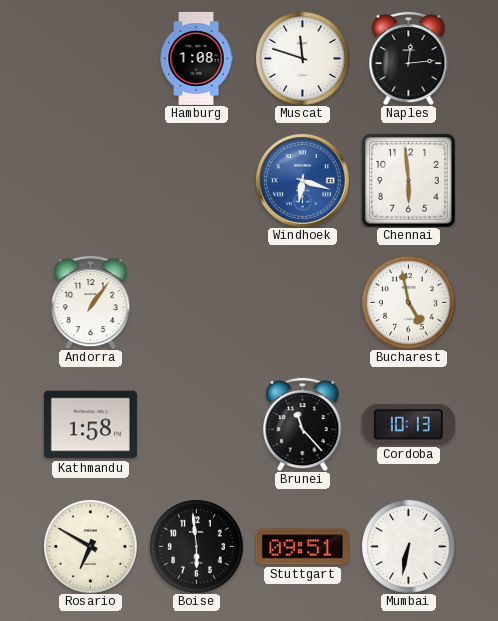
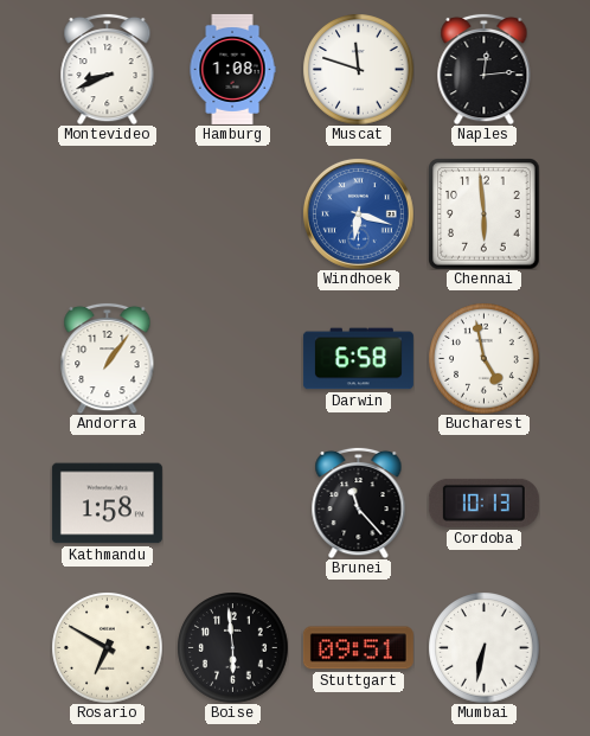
Montevideo: none -> 8:41
Darwin: none -> 6:58
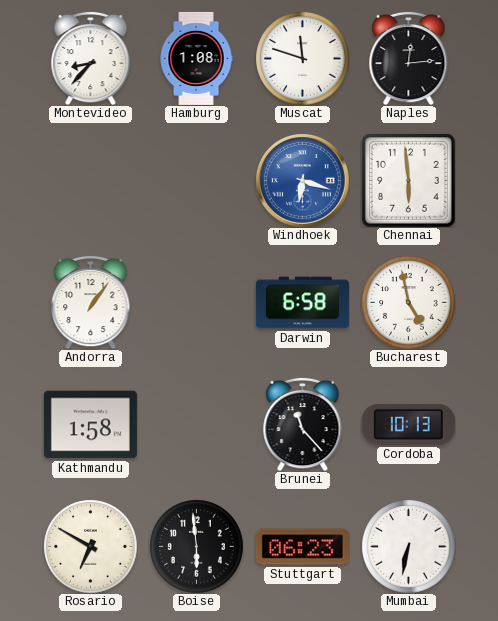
Montevideo: 8:41 -> 8:37
Stuttgart: 09:51 -> 06:23
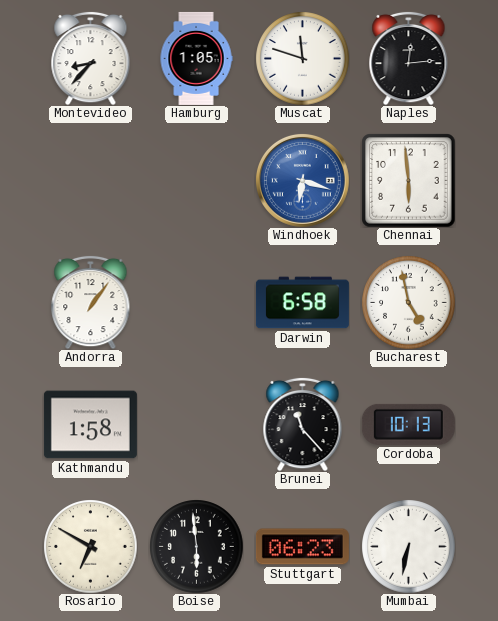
Hamburg: 1:08 -> 1:05
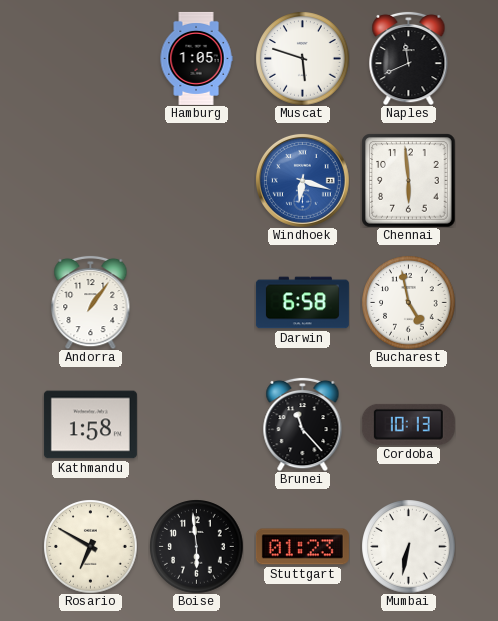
Montevideo: 8:37 -> none
Muscat: 11:48 -> 5:48
Naples: 12:14 -> 11:41
Stuttgart: 06:23 -> 01:23
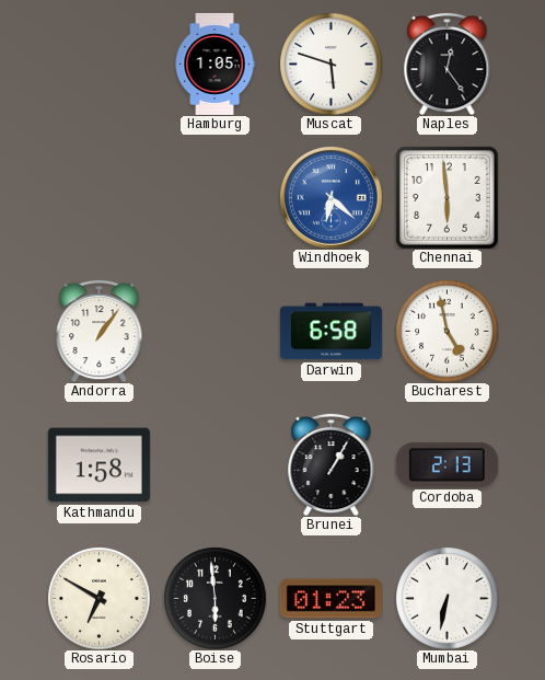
Naples: 11:41 -> 12:24
Windhoek: 6:18 -> 6:22
Brunei: 11:23 -> 1:05
Cordoba: 10:13 -> 2:13
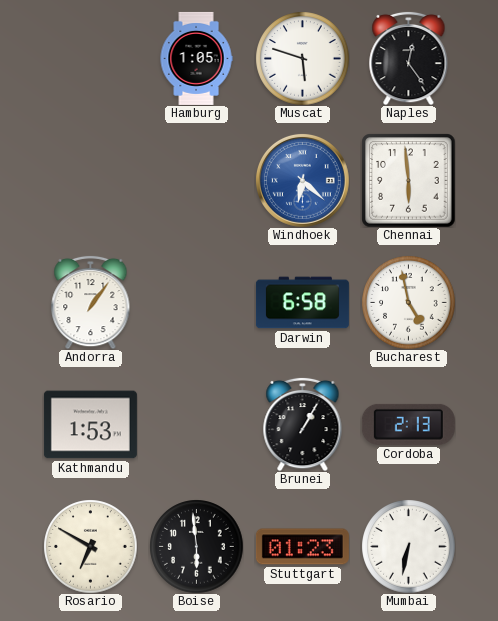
Kathmandu: 1:58 -> 1:53
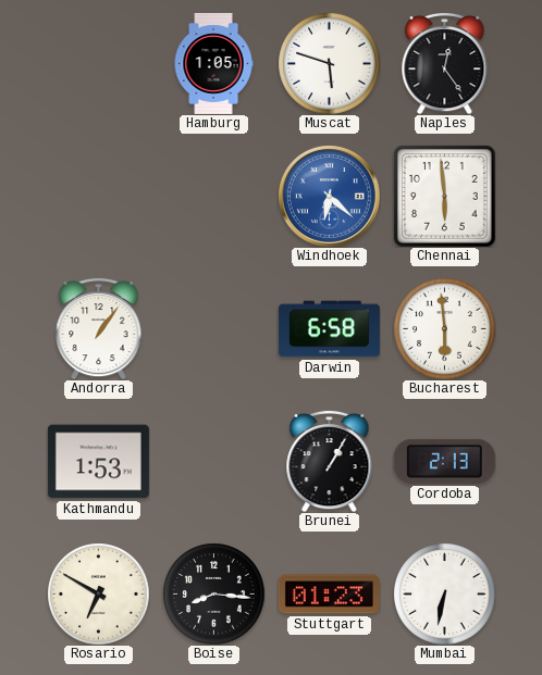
Bucharest: 4:58 -> 5:59
Boise: 5:59 -> 8:16
